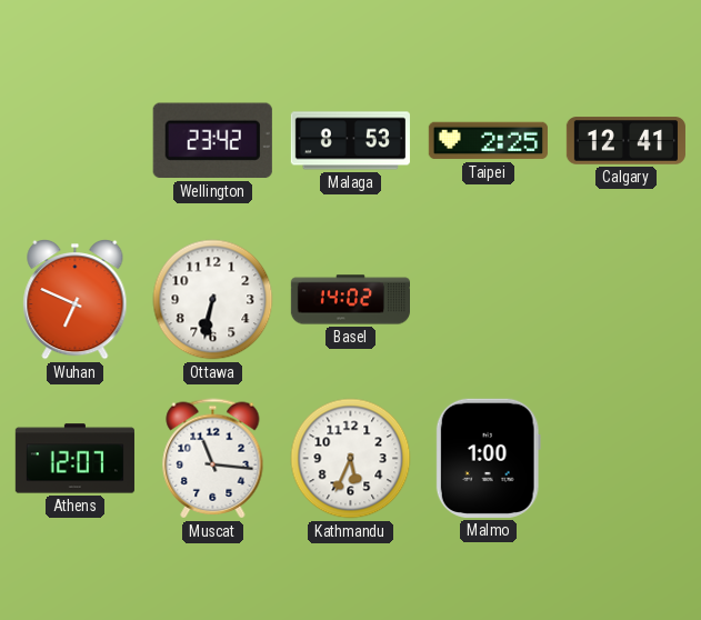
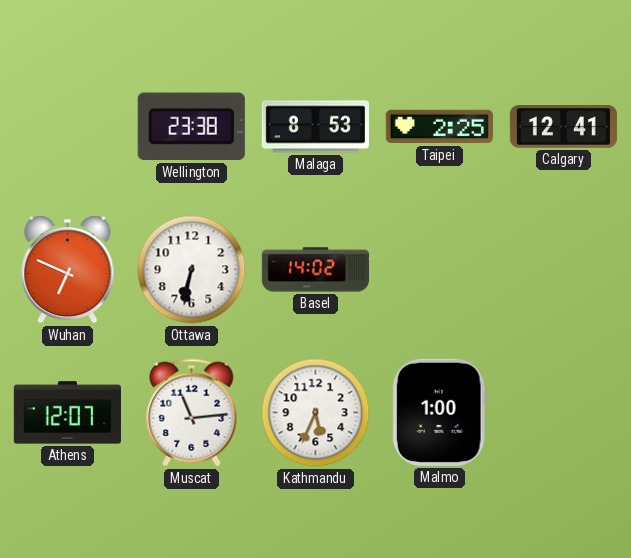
Wellington: 23:42 -> 23:38
Muscat: 11:16 -> 11:14
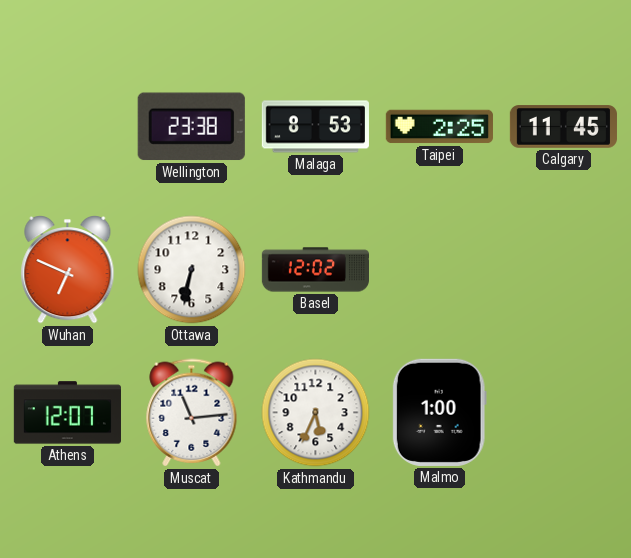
Calgary: 12:41 -> 11:45
Basel: 14:02 -> 12:02
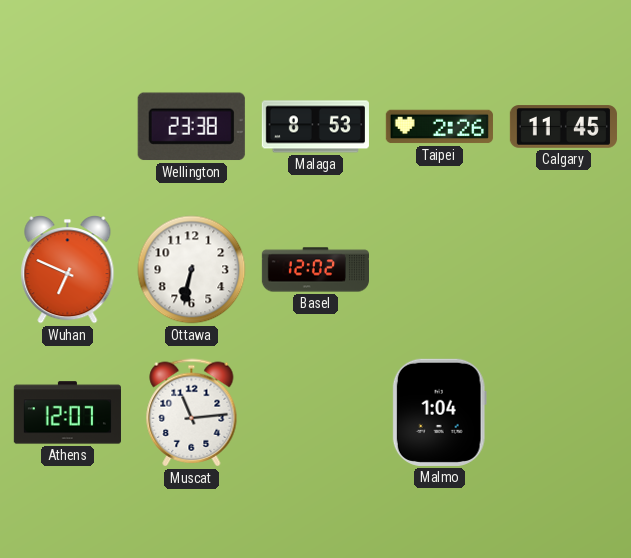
Taipei: 2:25 -> 2:26
Kathmandu: 5:34 -> none
Malmo: 1:00 -> 1:04
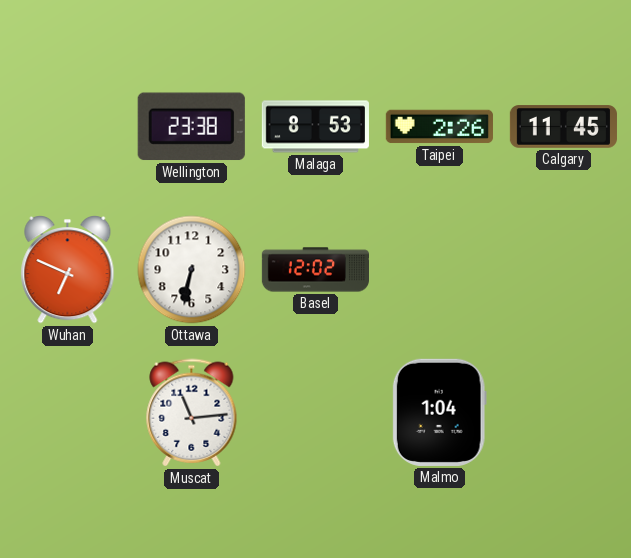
Athens: 12:07 -> none
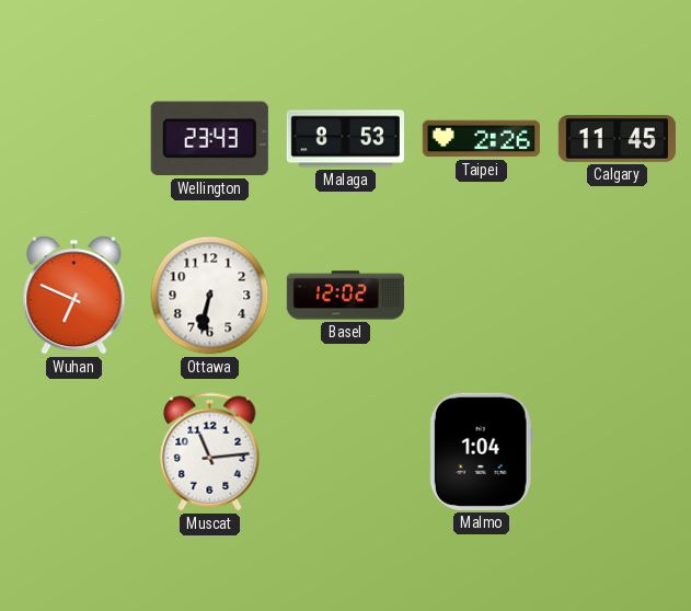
Wellington: 23:38 -> 23:43
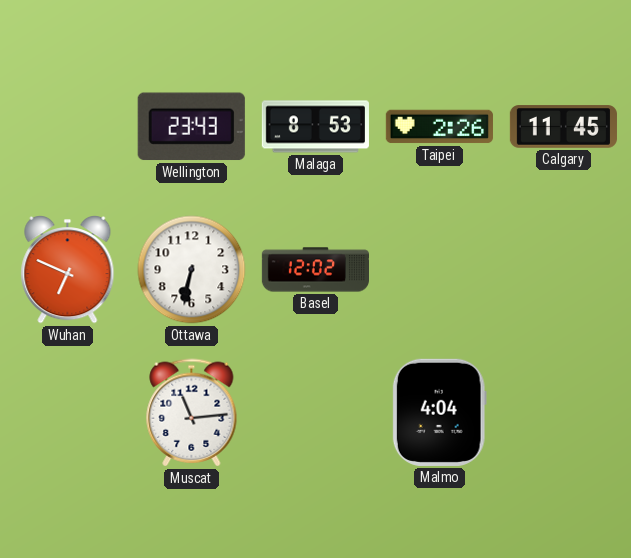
Malmo: 1:04 -> 4:04
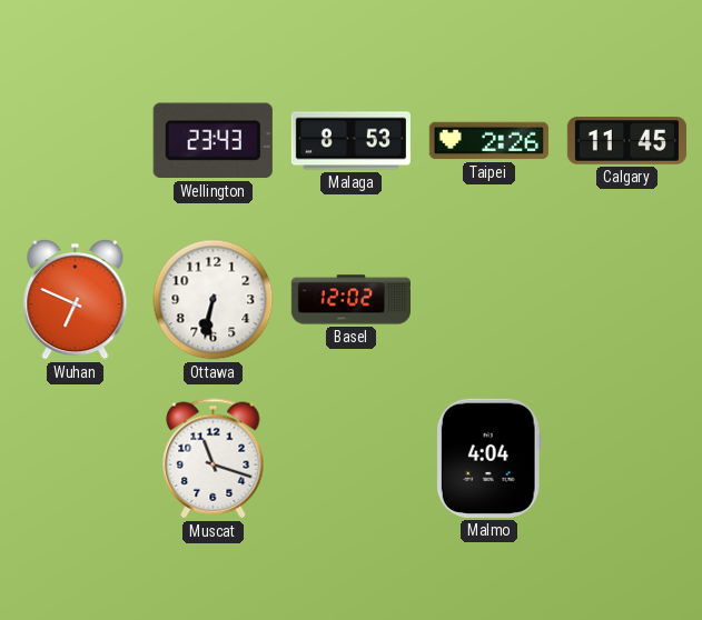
Muscat: 11:14 -> 11:18
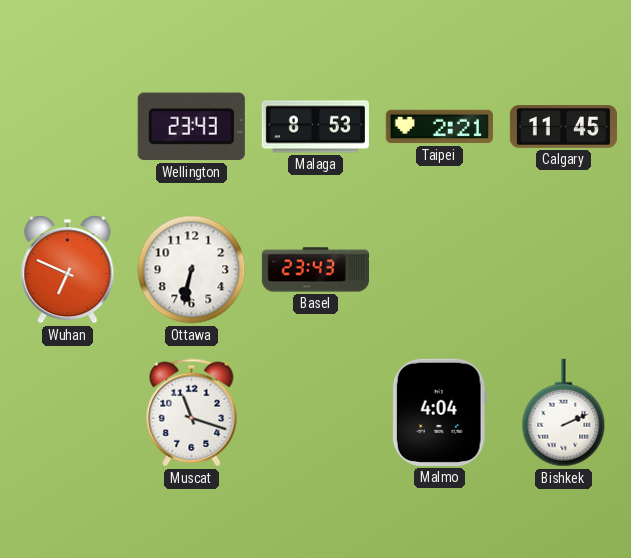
Taipei: 2:26 -> 2:21
Basel: 12:02 -> 23:43
Bishkek: none -> 2:11
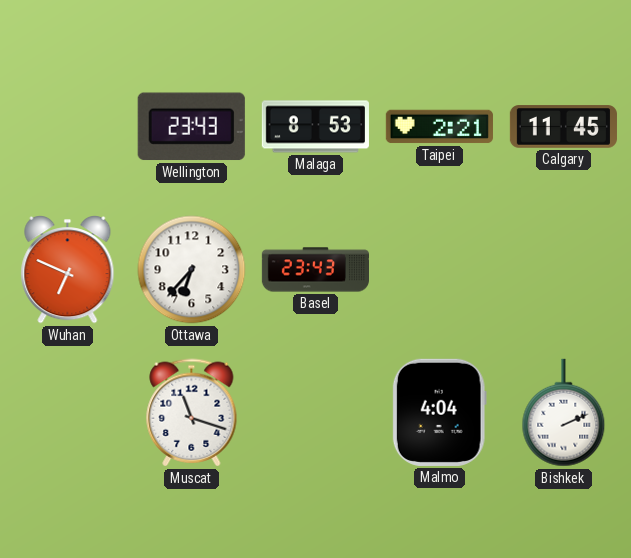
Ottawa: 6:32 -> 6:37
